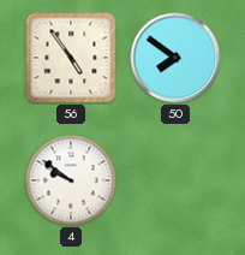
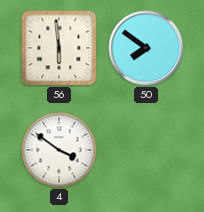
56: 4:54 -> 5:59
4: 9:51 -> 3:51
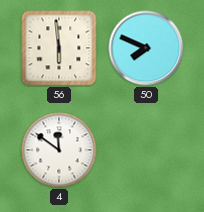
50: 7:51 -> 7:49
4: 3:51 -> 11:51
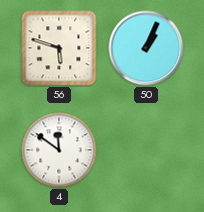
56: 5:59 -> 5:48
50: 7:49 -> 1:04
